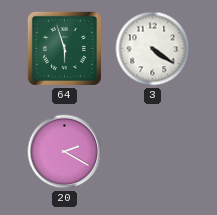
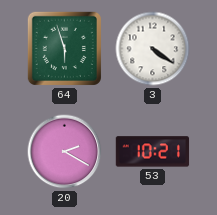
53: none -> 10:21
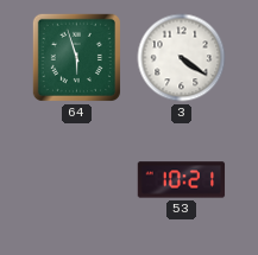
20: 2:20 -> none
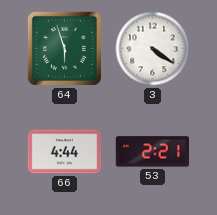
66: none -> 4:44
53: 10:21 -> 2:21
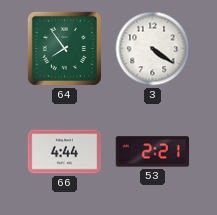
64: 5:57 -> 7:54
